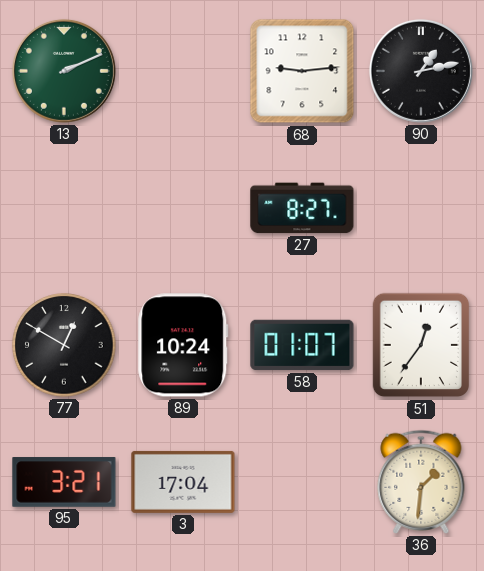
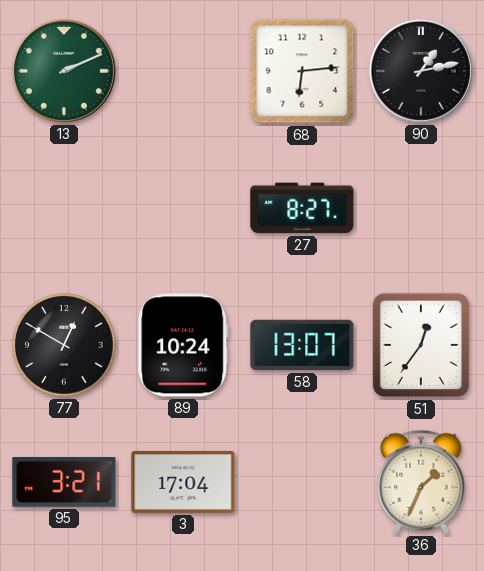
68: 9:14 -> 6:14
58: 01:07 -> 13:07
36: 1:31 -> 1:34
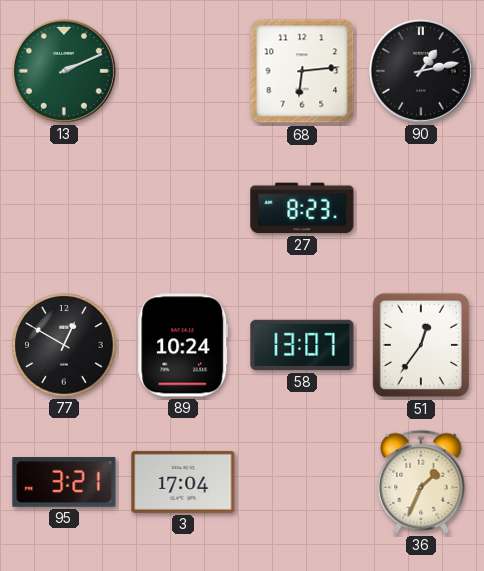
27: 8:27 -> 8:23
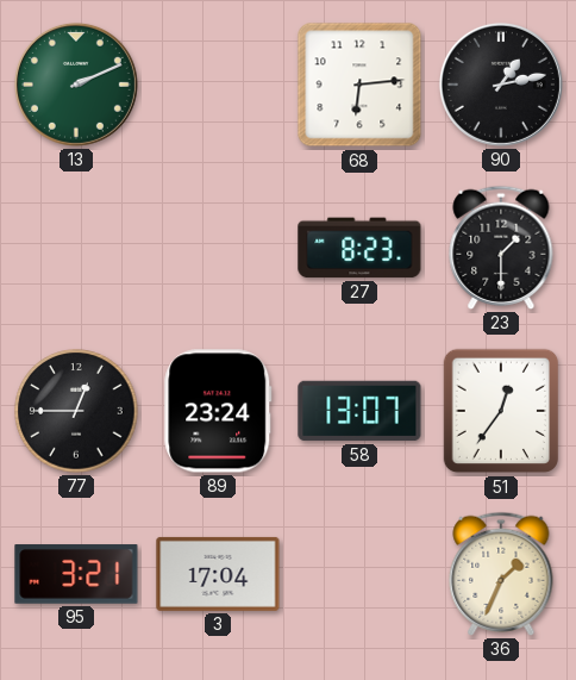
23: none -> 1:30
77: 12:50 -> 12:45
89: 10:24 -> 23:24
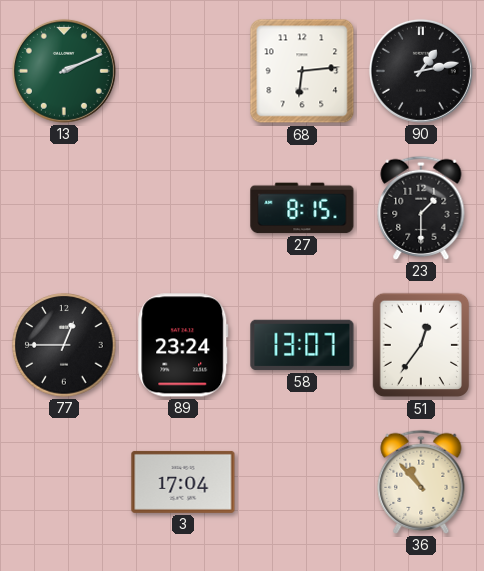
27: 8:23 -> 8:15
95: 3:21 -> none
36: 1:34 -> 10:53
